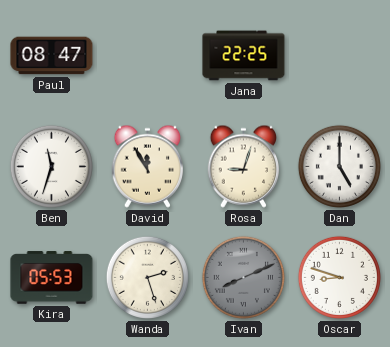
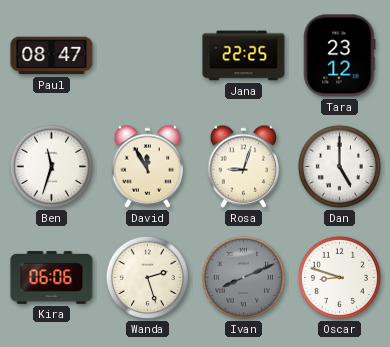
Tara: none -> 23:12
Kira: 05:53 -> 06:06
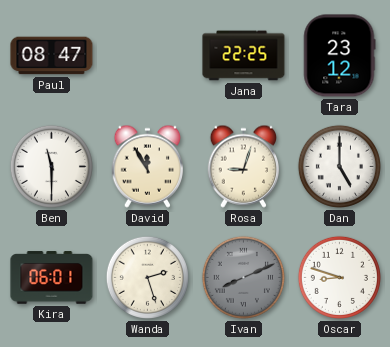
Ben: 11:33 -> 11:30
Kira: 06:06 -> 06:01
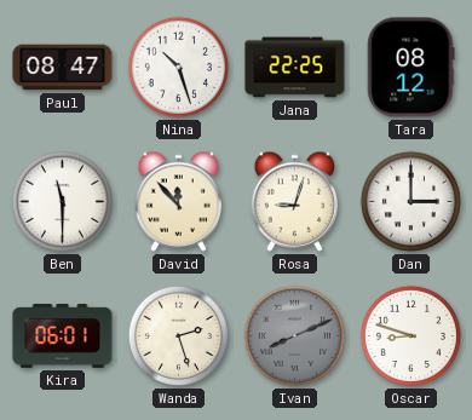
Nina: none -> 10:27
Tara: 23:12 -> 08:12
David: 11:55 -> 11:53
Dan: 5:00 -> 3:00
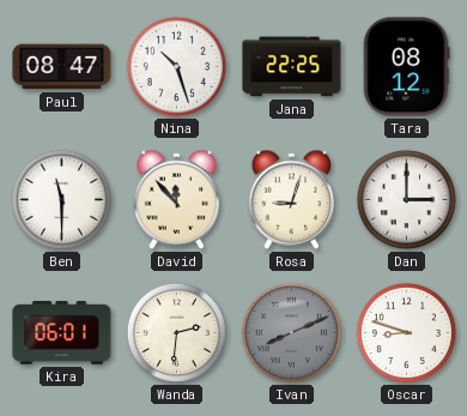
Wanda: 2:27 -> 2:31
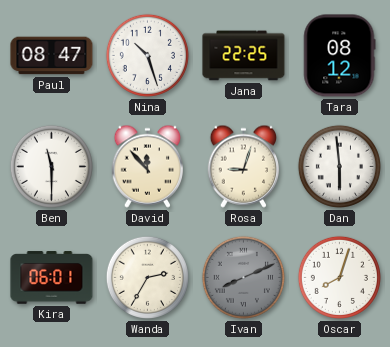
Dan: 3:00 -> 5:59
Wanda: 2:31 -> 2:35
Oscar: 8:48 -> 8:03
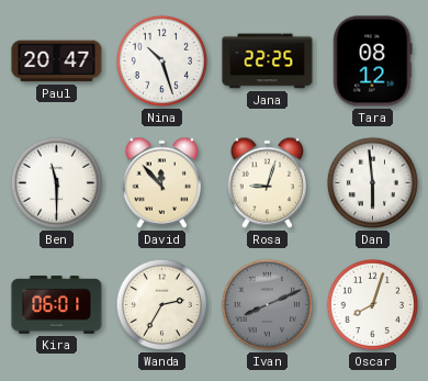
Paul: 08:47 -> 20:47
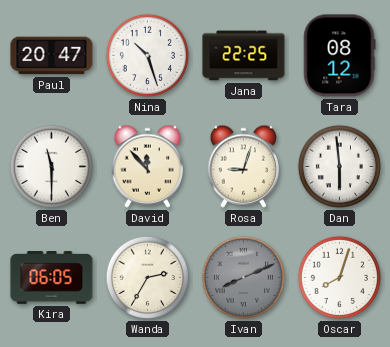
Kira: 06:01 -> 06:05
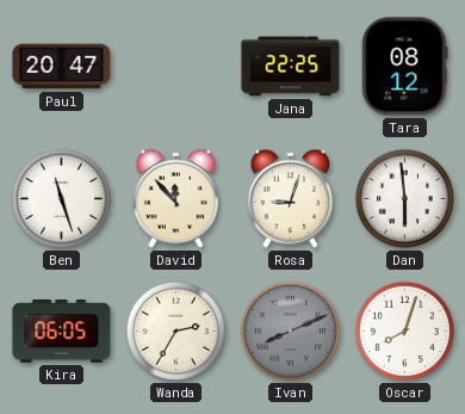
Nina: 10:27 -> none
Ben: 11:30 -> 11:27
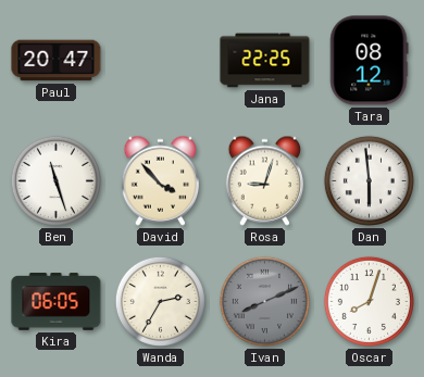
David: 11:53 -> 3:53
